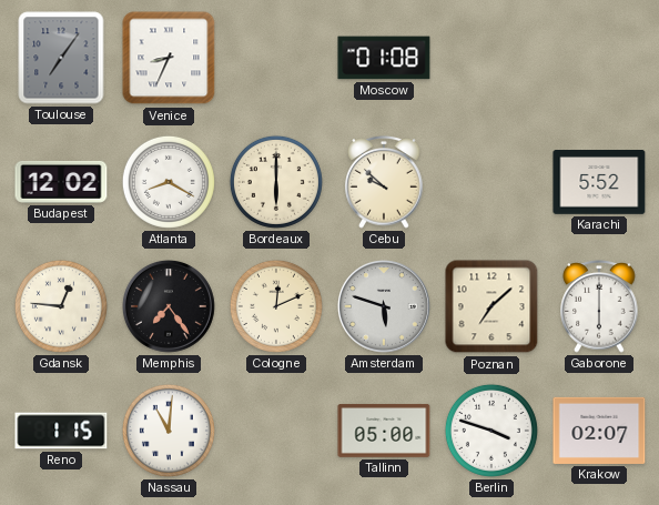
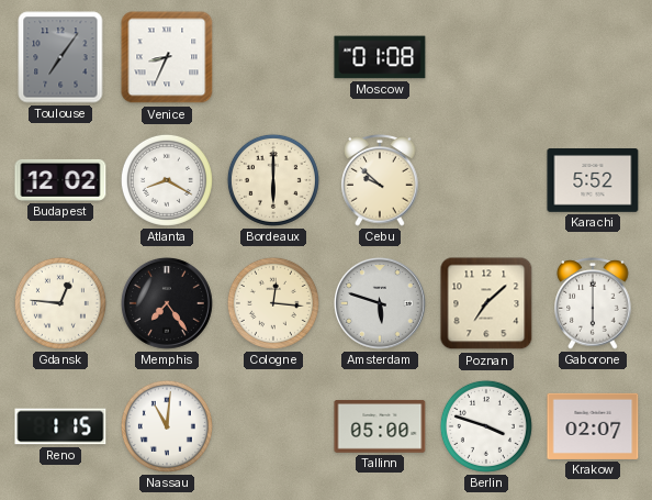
Cologne: 12:11 -> 12:16
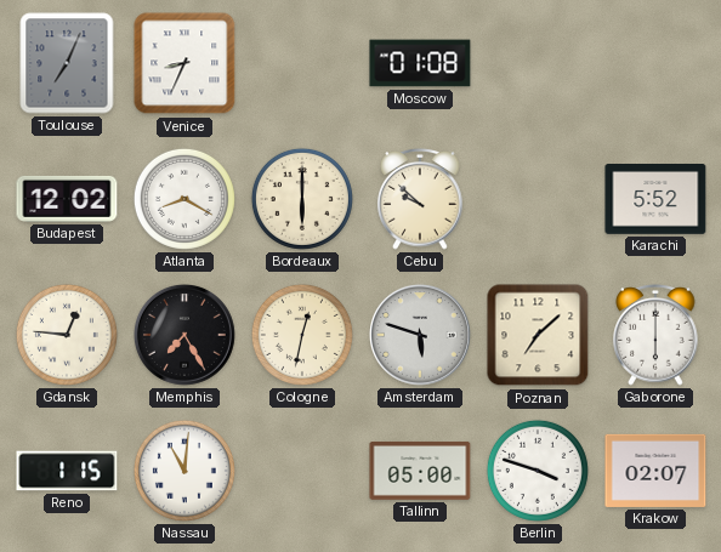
Toulouse: 7:06 -> 7:04
Memphis: 7:24 -> 7:25
Cologne: 12:16 -> 12:32
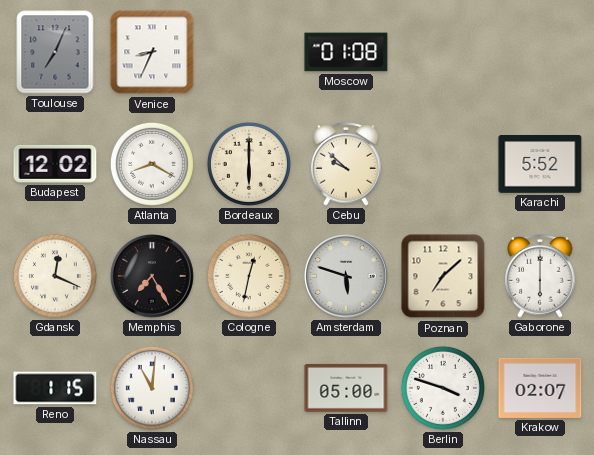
Gdansk: 12:46 -> 12:19
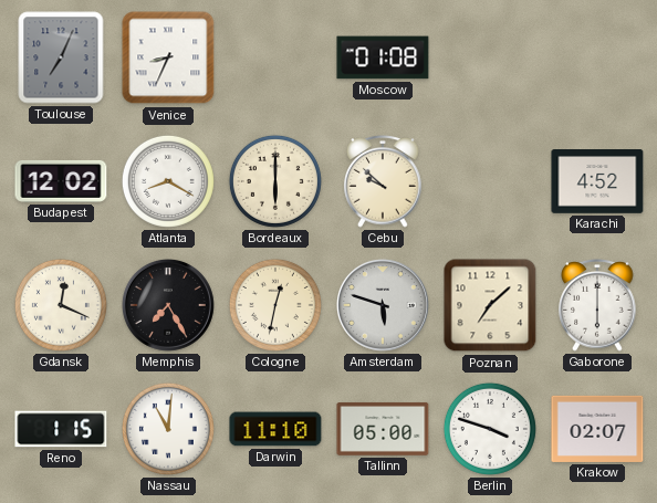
Karachi: 5:52 -> 4:52
Darwin: none -> 11:10
